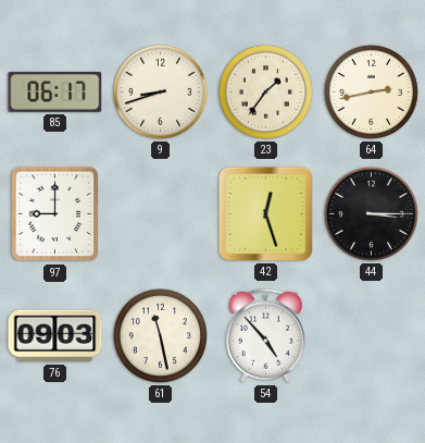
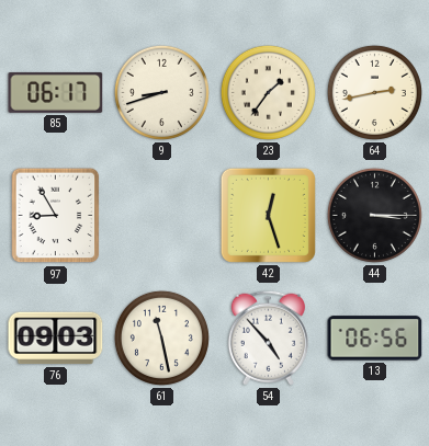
97: 9:00 -> 8:55
13: none -> 06:56
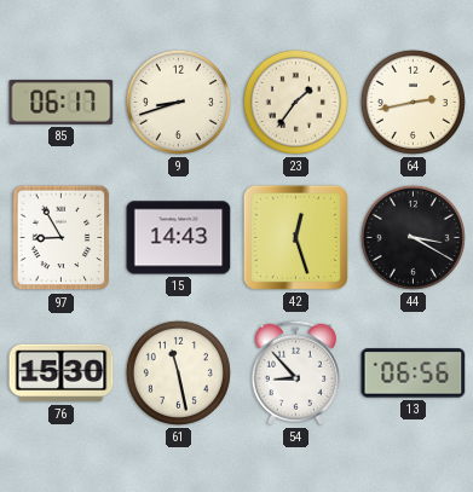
15: none -> 14:43
44: 3:15 -> 3:20
76: 09:03 -> 15:30
54: 4:53 -> 8:53
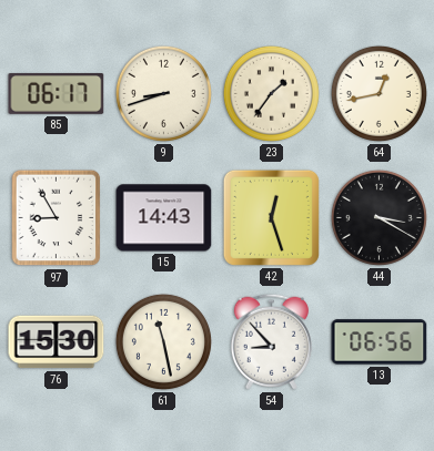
64: 2:43 -> 12:43
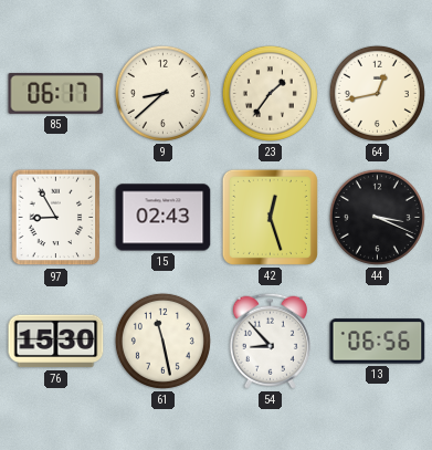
9: 8:42 -> 8:38
15: 14:43 -> 02:43
44: 3:20 -> 3:19
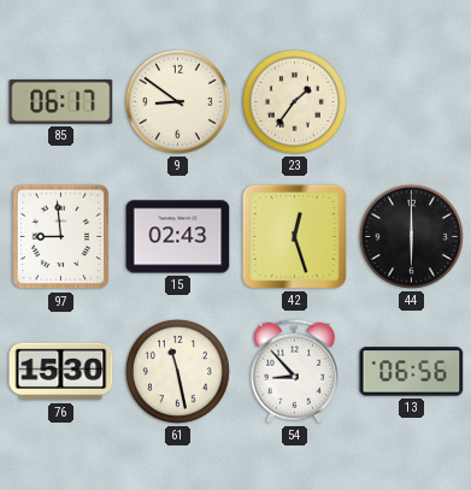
9: 8:38 -> 8:51
64: 12:43 -> none
97: 8:55 -> 8:59
44: 3:19 -> 6:00
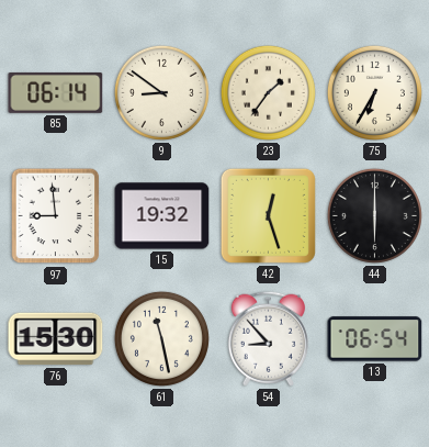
85: 06:17 -> 06:14
75: none -> 6:35
15: 02:43 -> 19:32
13: 06:56 -> 06:54
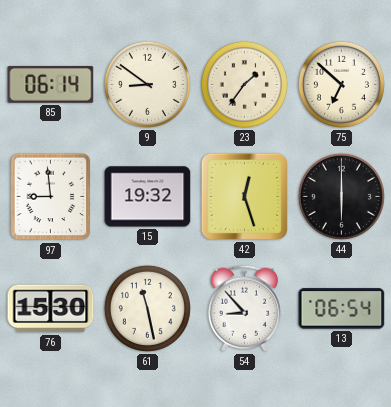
75: 6:35 -> 6:52
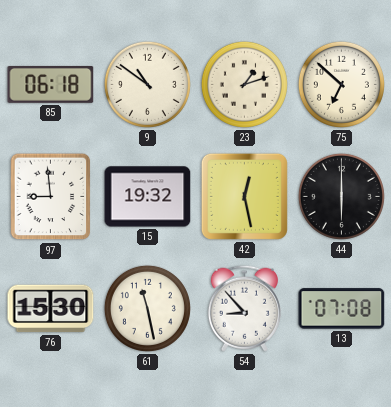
85: 06:14 -> 06:18
9: 8:51 -> 10:51
23: 1:36 -> 1:12
42: 12:27 -> 12:28
13: 06:54 -> 07:08
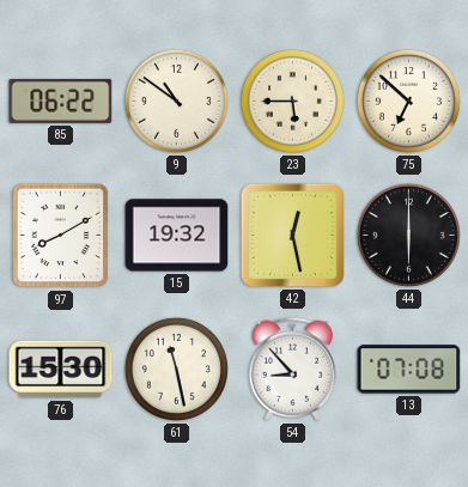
85: 06:18 -> 06:22
23: 1:12 -> 5:45
97: 8:59 -> 8:10
